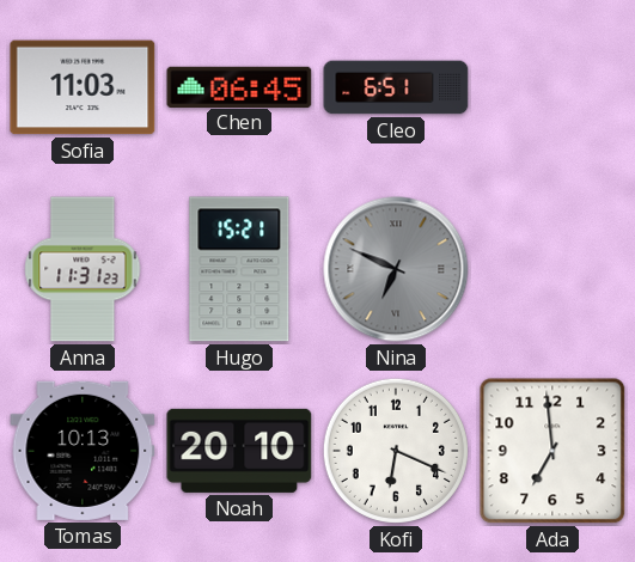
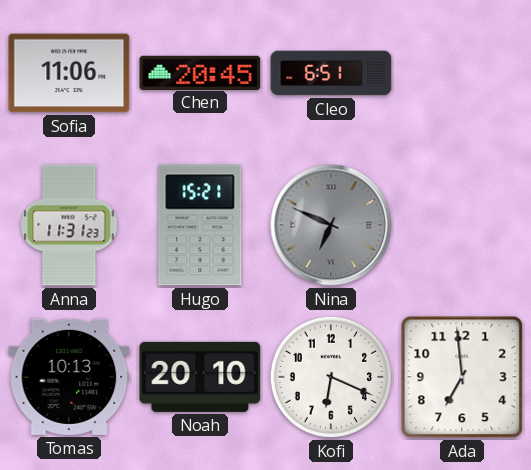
Sofia: 11:03 -> 11:06
Chen: 06:45 -> 20:45
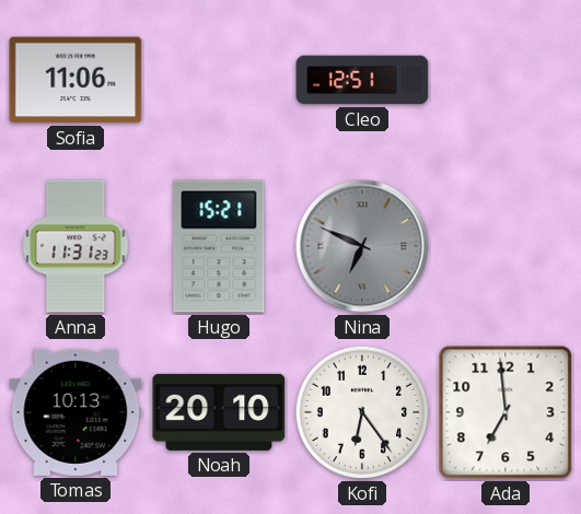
Chen: 20:45 -> none
Cleo: 6:51 -> 12:51
Kofi: 6:19 -> 6:24
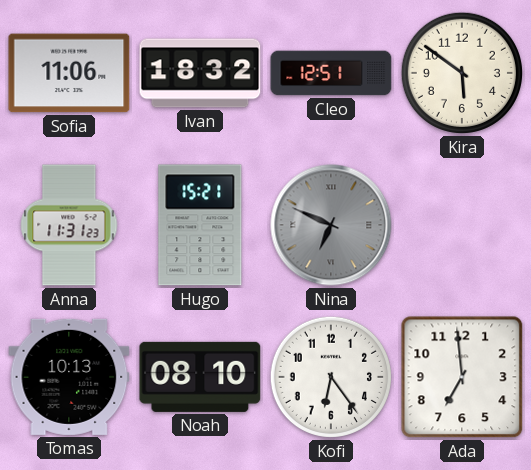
Ivan: none -> 18:32
Kira: none -> 5:51
Noah: 20:10 -> 08:10
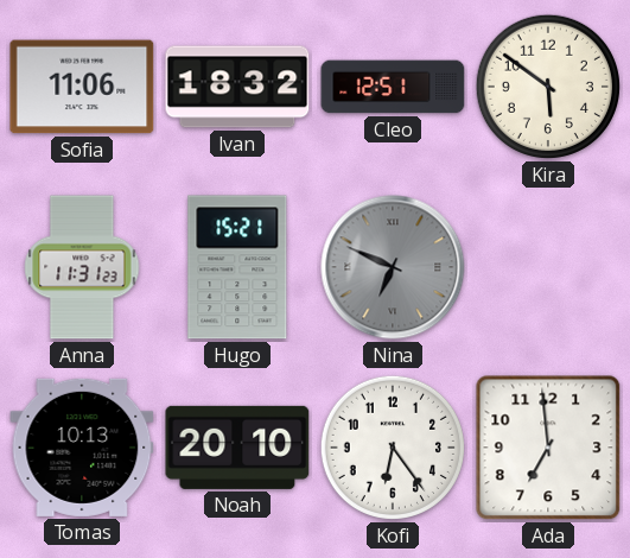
Noah: 08:10 -> 20:10
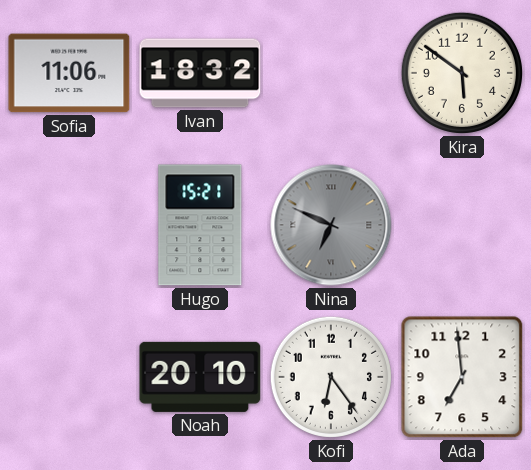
Cleo: 12:51 -> none
Anna: 11:31 -> none
Tomas: 10:13 -> none
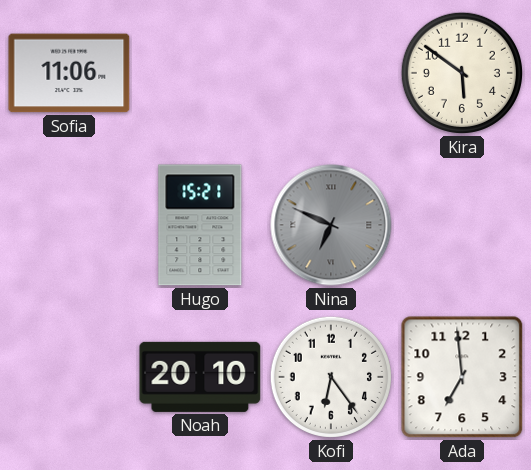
Ivan: 18:32 -> none
